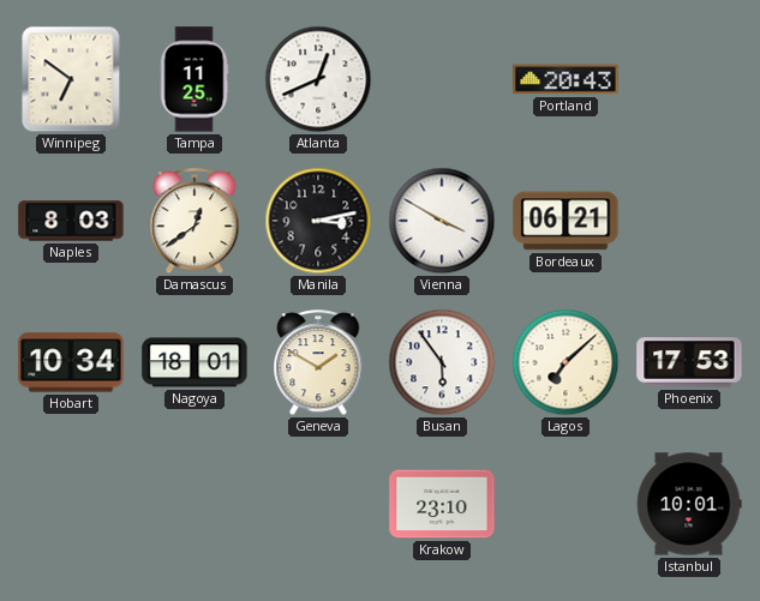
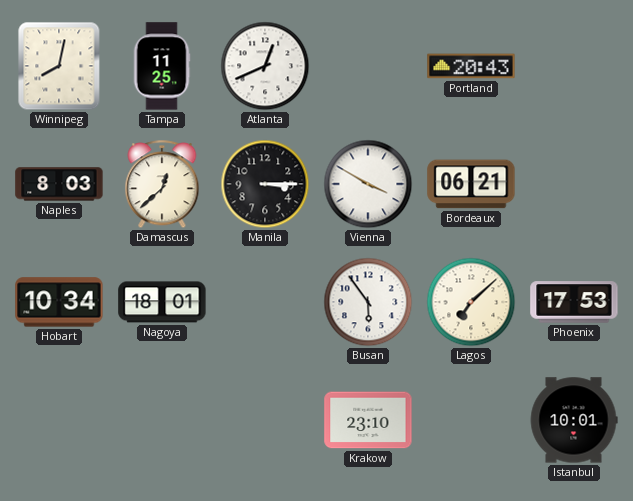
Winnipeg: 6:51 -> 8:02
Damascus: 12:39 -> 12:38
Manila: 3:13 -> 3:15
Geneva: 1:50 -> none
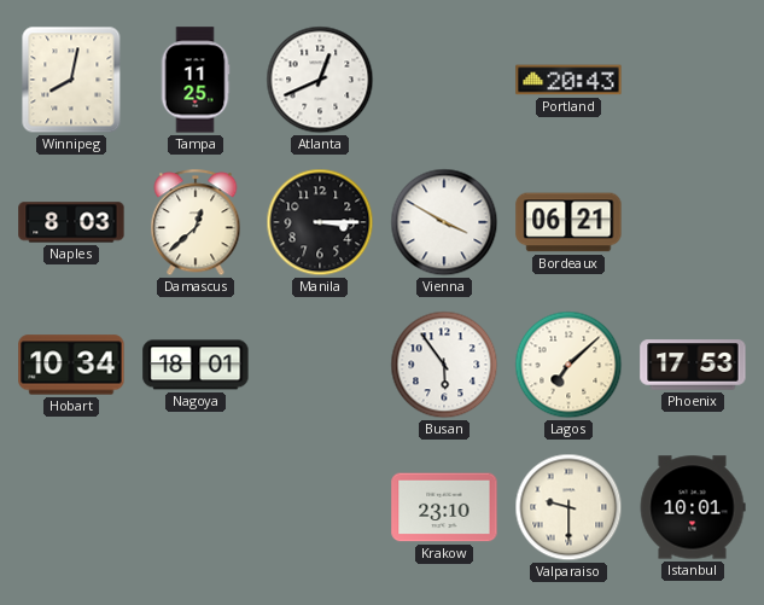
Valparaiso: none -> 9:30
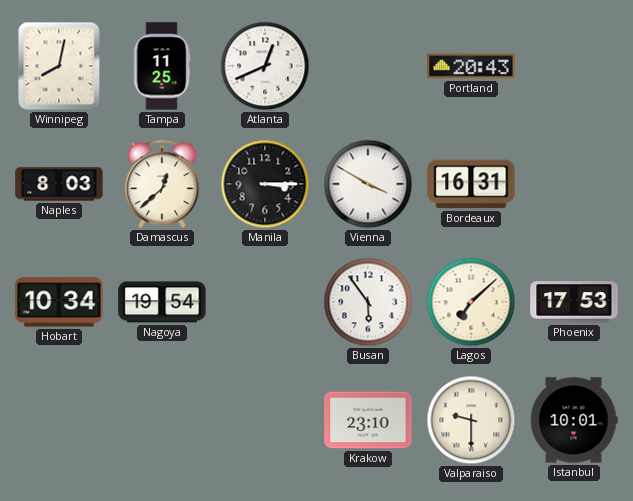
Bordeaux: 06:21 -> 16:31
Nagoya: 18:01 -> 19:54
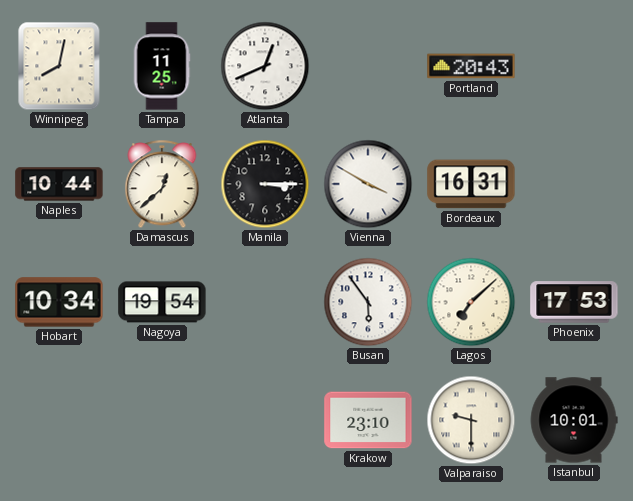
Naples: 8:03 -> 10:44
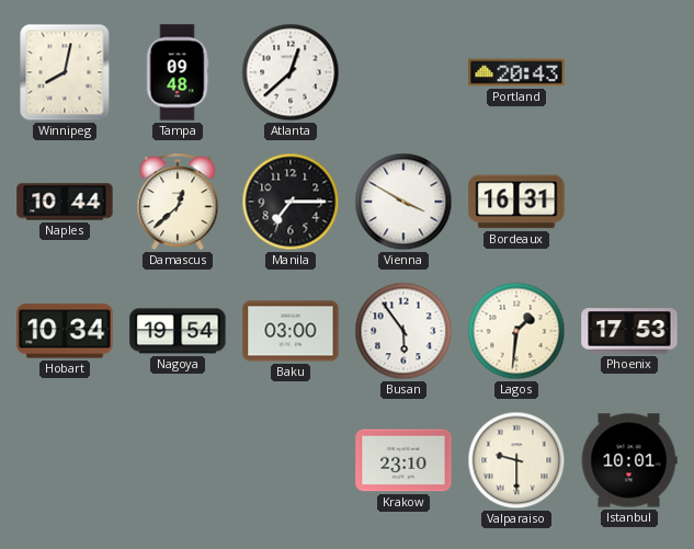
Tampa: 11:25 -> 09:48
Atlanta: 12:41 -> 12:38
Manila: 3:15 -> 7:15
Baku: none -> 03:00
Lagos: 7:08 -> 1:31
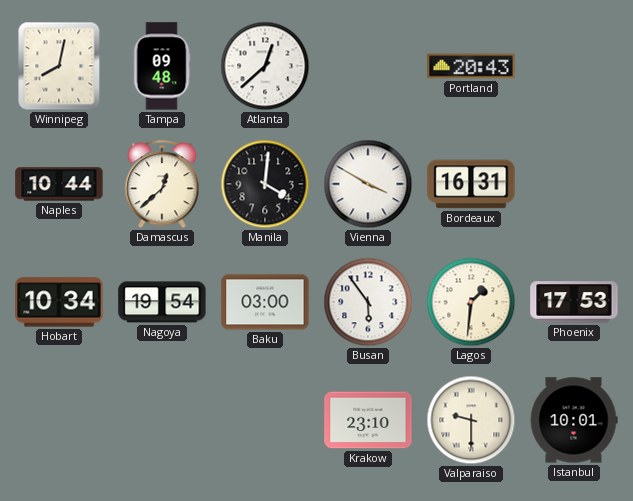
Manila: 7:15 -> 4:01
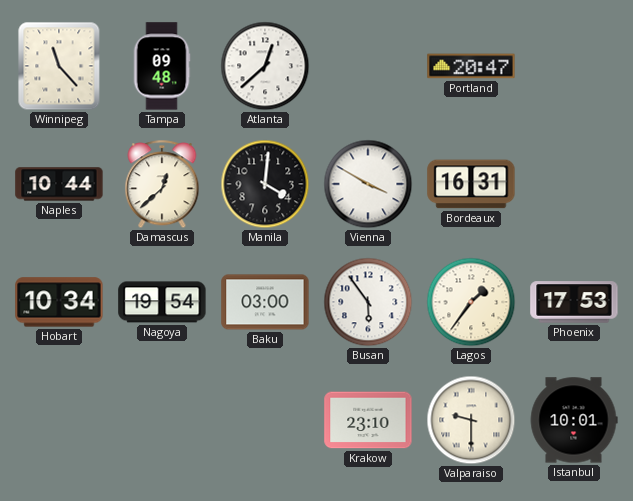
Winnipeg: 8:02 -> 11:23
Portland: 20:43 -> 20:47
Lagos: 1:31 -> 1:36
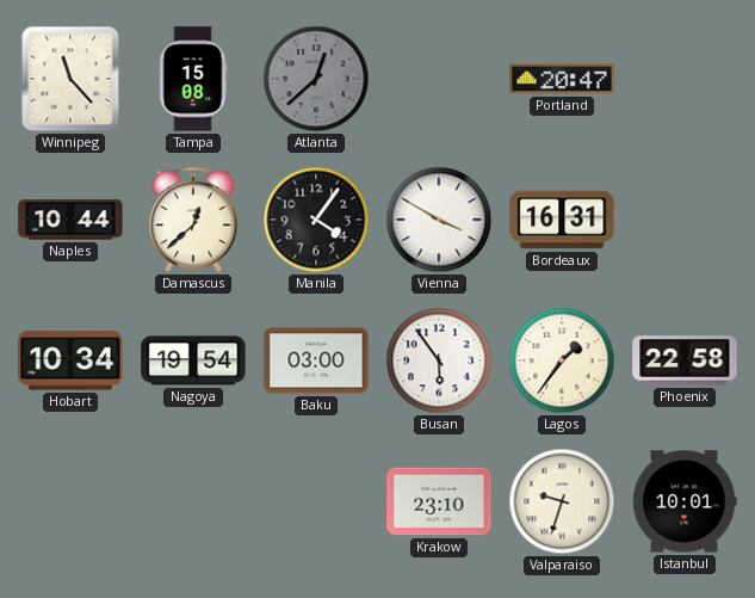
Tampa: 09:48 -> 15:08
Atlanta dial: white -> grey
Manila: 4:01 -> 4:06
Phoenix: 17:53 -> 22:58
Valparaiso: 9:30 -> 9:33
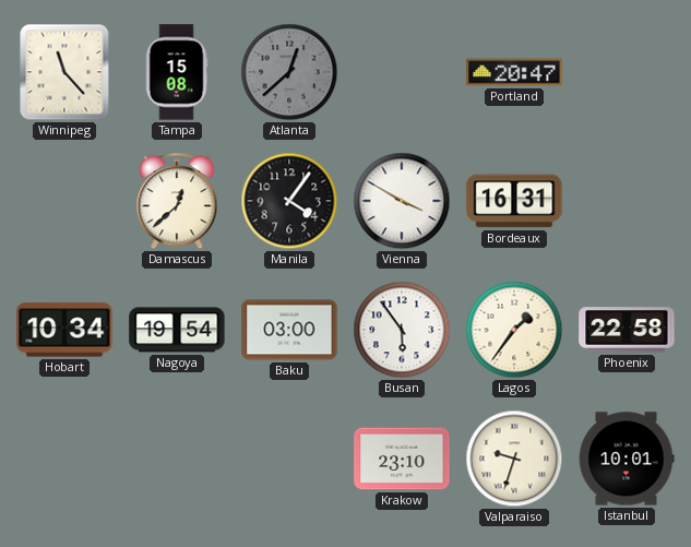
Naples: 10:44 -> none
